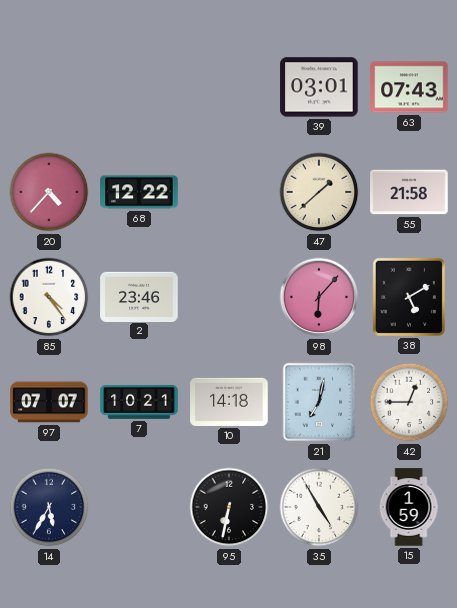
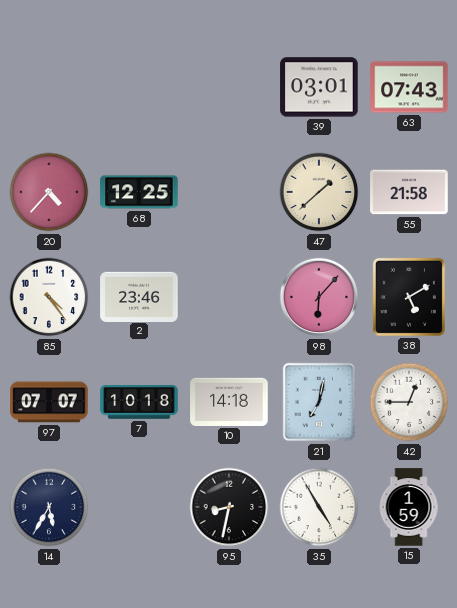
68: 12:22 -> 12:25
7: 10:21 -> 10:18
95: 6:32 -> 8:32
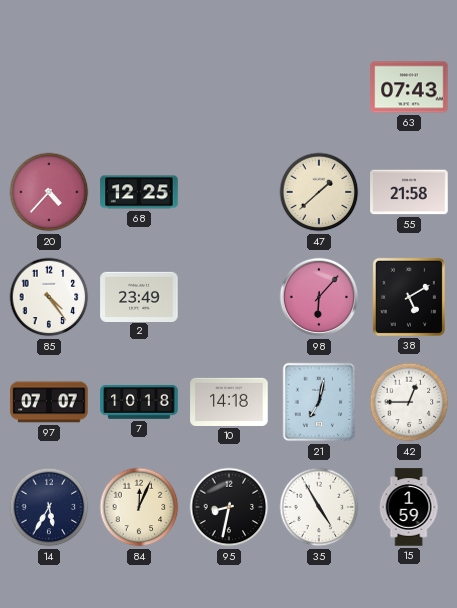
39: 03:01 -> none
2: 23:46 -> 23:49
84: none -> 12:04
